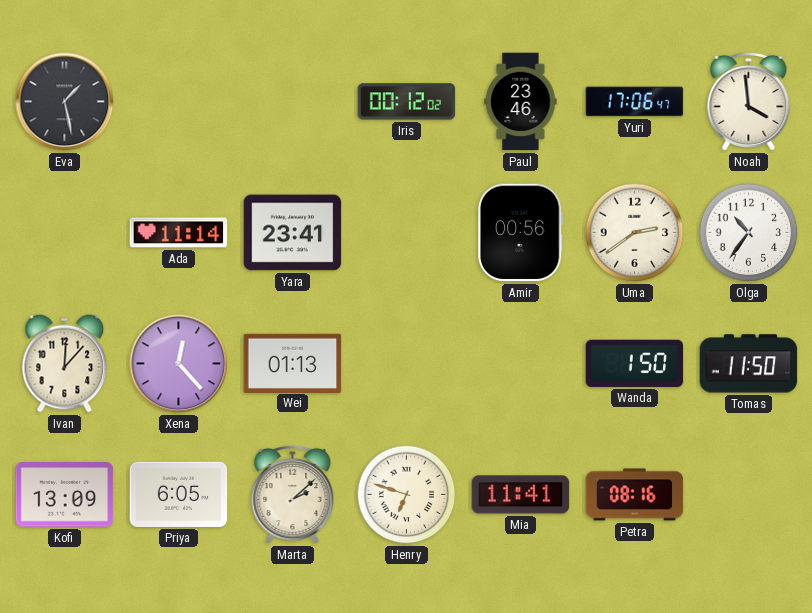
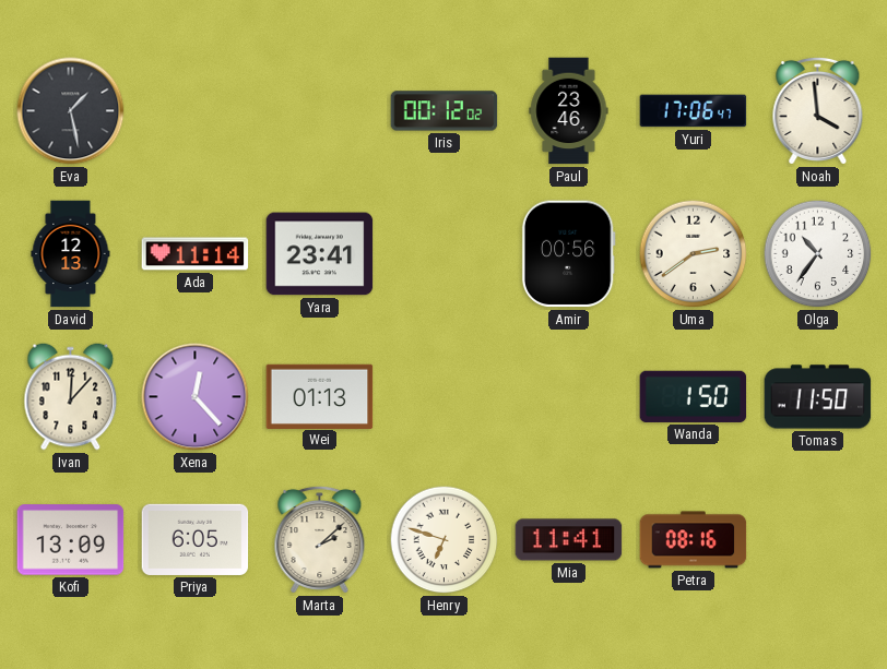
David: none -> 12:13
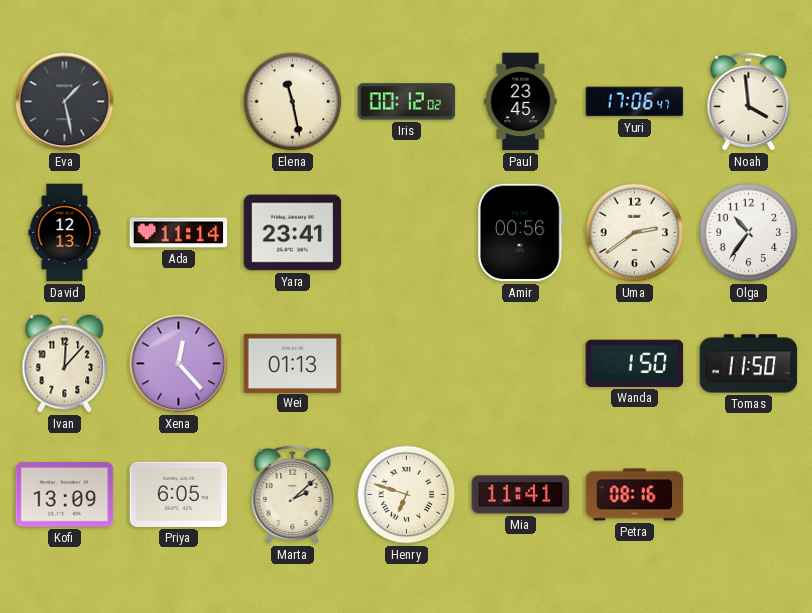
Elena: none -> 11:28
Paul: 23:46 -> 23:45
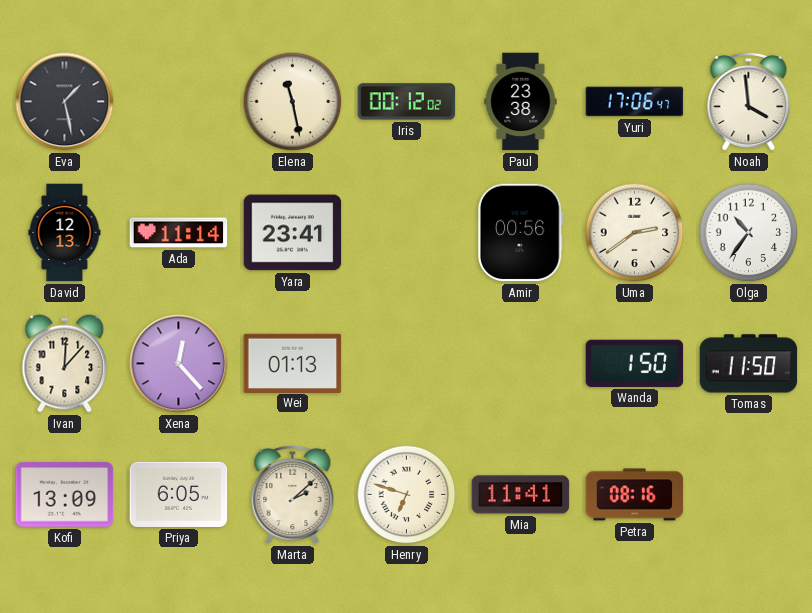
Paul: 23:45 -> 23:38
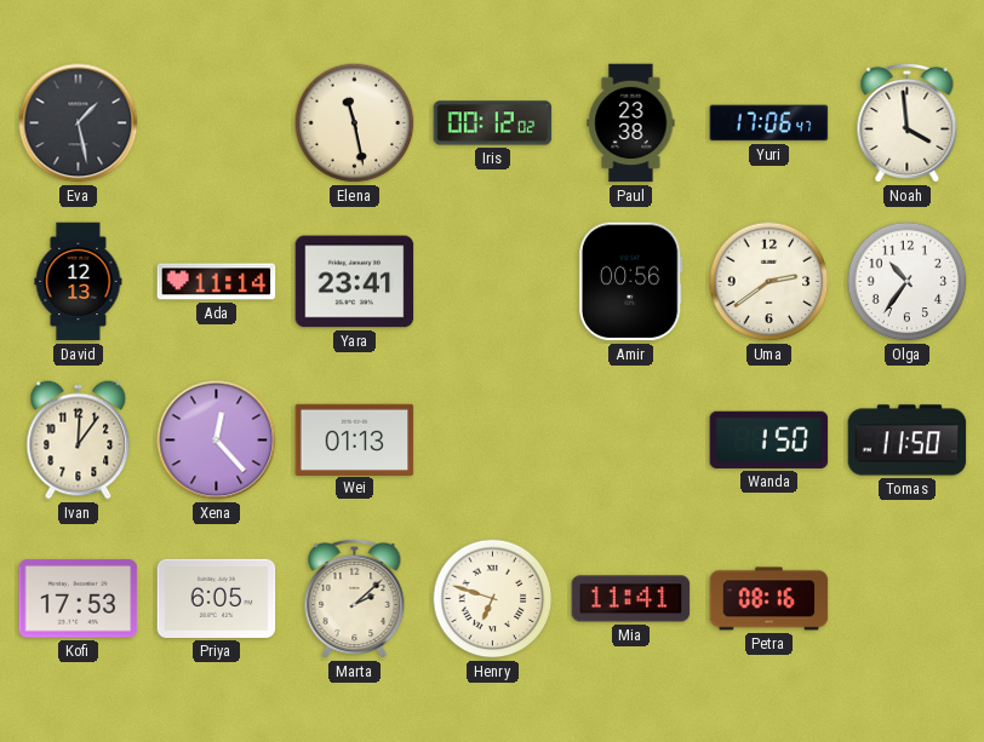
Ivan: 12:07 -> 12:06
Kofi: 13:09 -> 17:53
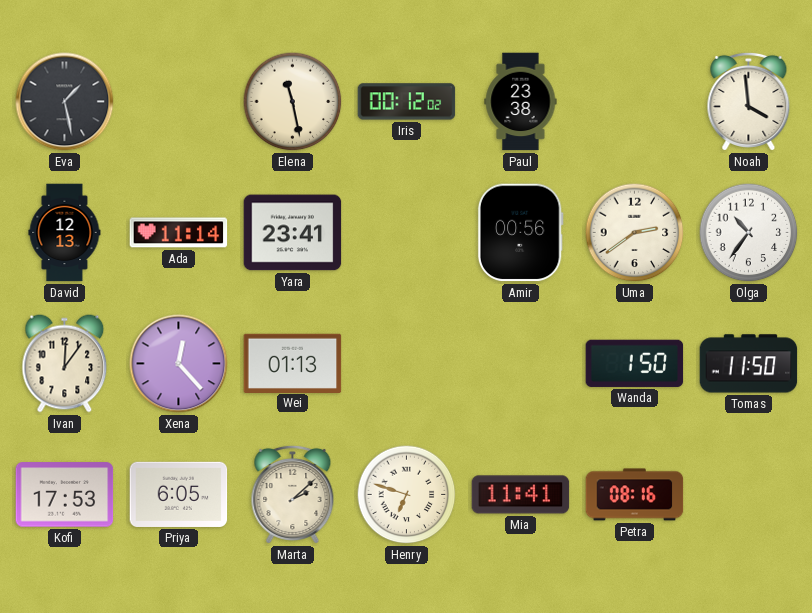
Yuri: 17:06 -> none
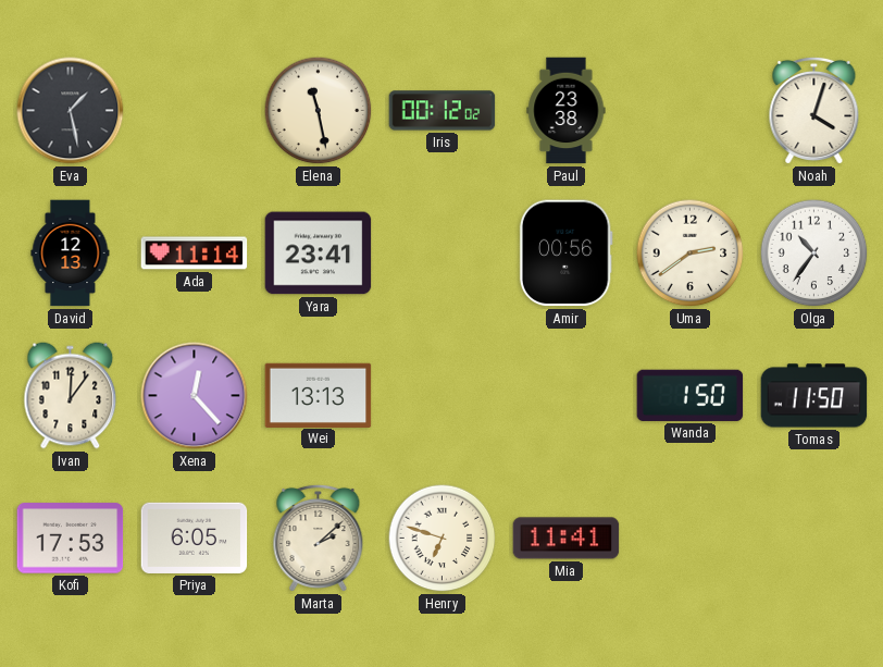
Noah: 3:59 -> 4:03
Wei: 01:13 -> 13:13
Petra: 08:16 -> none
